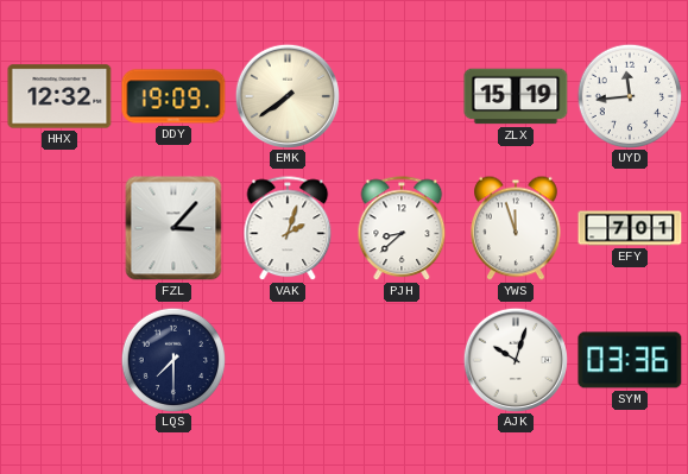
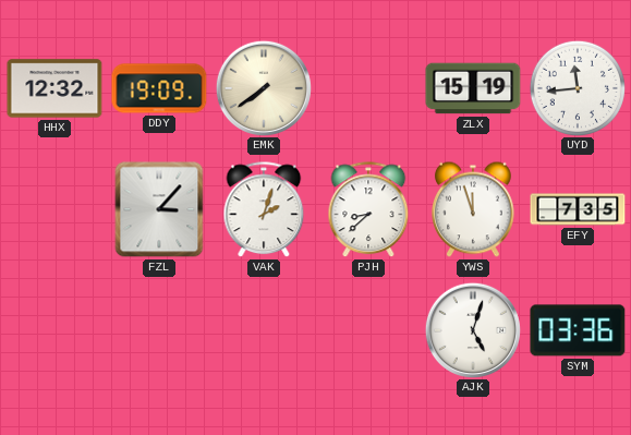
EFY: 7:01 -> 7:35
LQS: 7:30 -> none
AJK: 10:03 -> 5:03
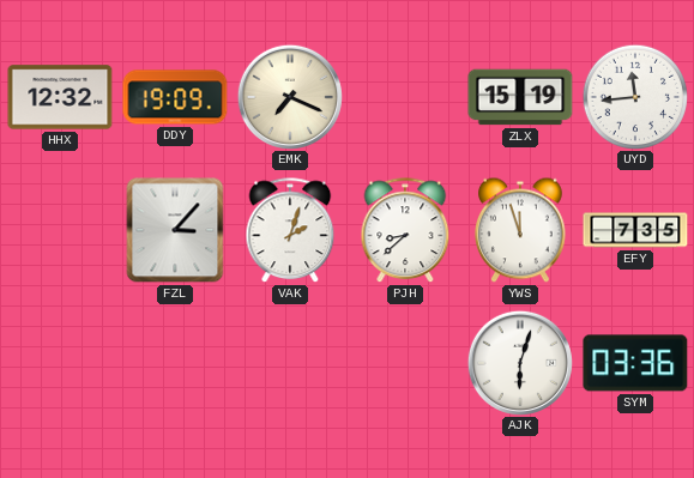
EMK: 7:39 -> 7:19
AJK: 5:03 -> 6:03
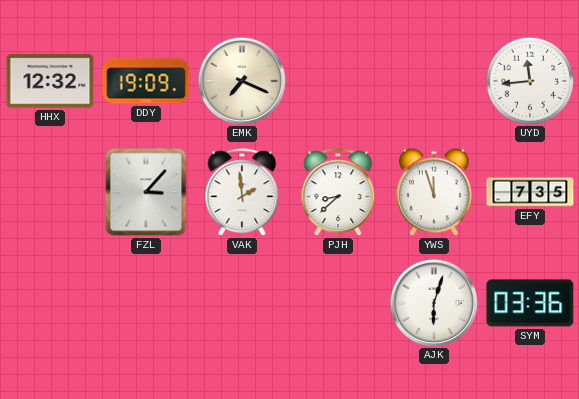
ZLX: 15:19 -> none
VAK: 2:03 -> 1:59
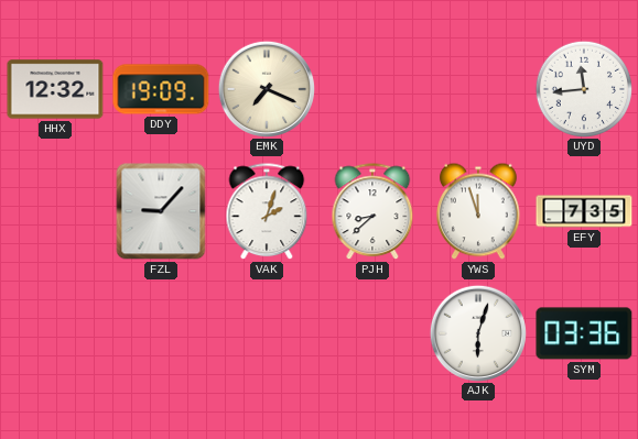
FZL: 3:07 -> 9:07
VAK: 1:59 -> 2:03
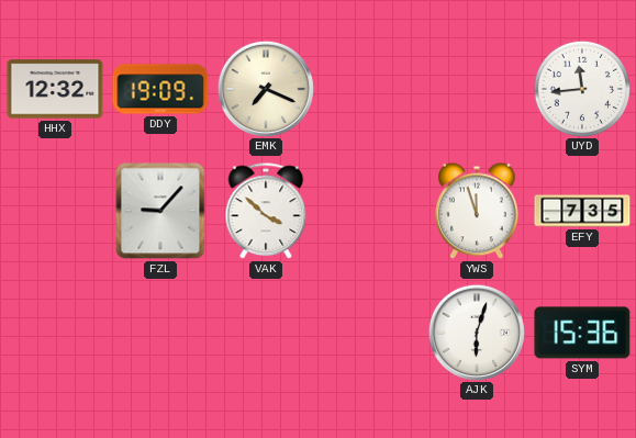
VAK: 2:03 -> 3:52
PJH: 8:38 -> none
SYM: 03:36 -> 15:36
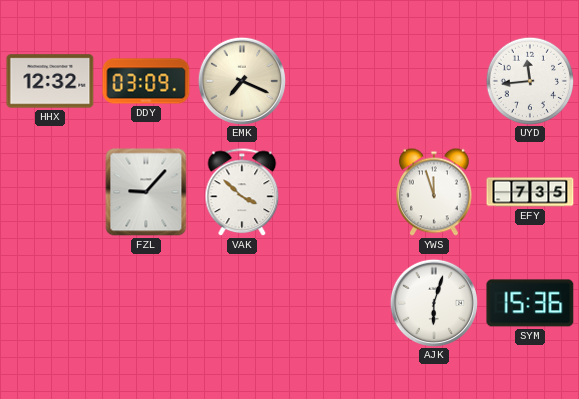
DDY: 19:09 -> 03:09
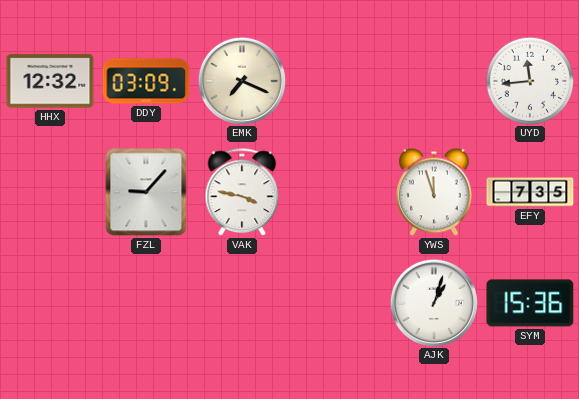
VAK: 3:52 -> 3:47
AJK: 6:03 -> 1:03
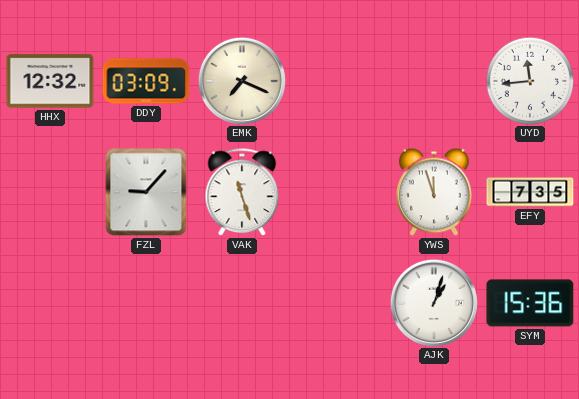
VAK: 3:47 -> 11:27
